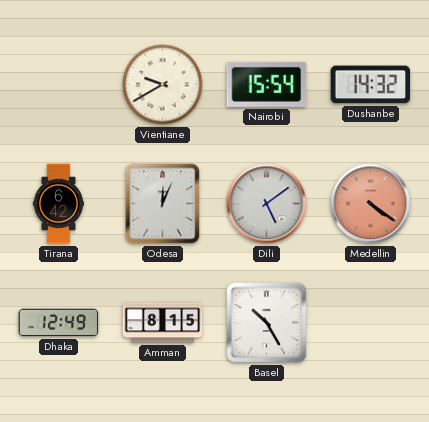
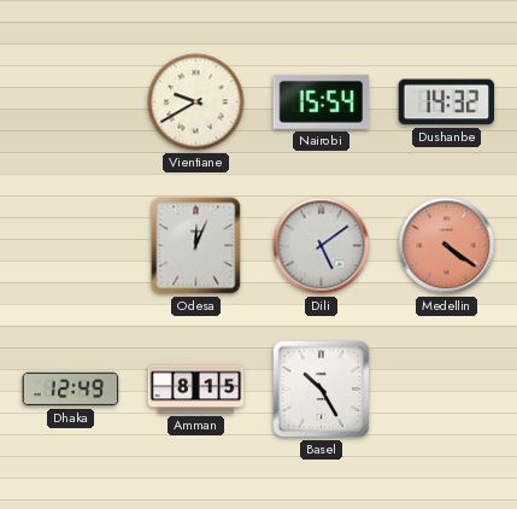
Tirana: 6:42 -> none
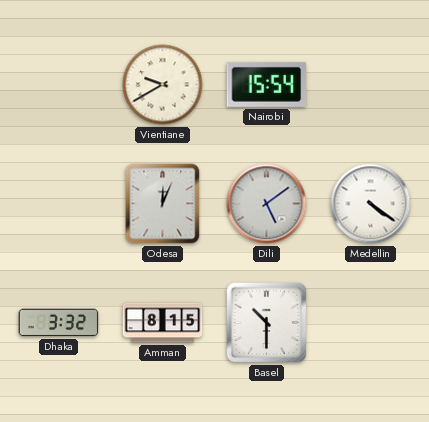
Dushanbe: 14:32 -> none
Medellin dial: salmon -> white
Dhaka: 12:49 -> 3:32
Basel: 10:25 -> 10:30
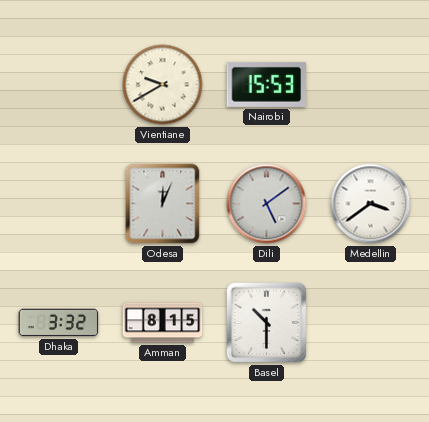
Nairobi: 15:54 -> 15:53
Medellin: 4:21 -> 3:39
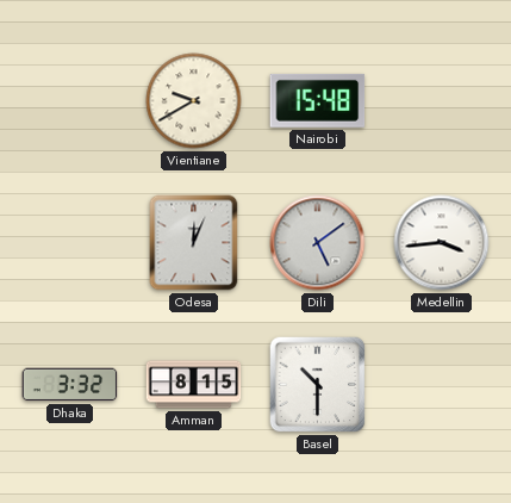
Nairobi: 15:53 -> 15:48
Medellin: 3:39 -> 3:44
